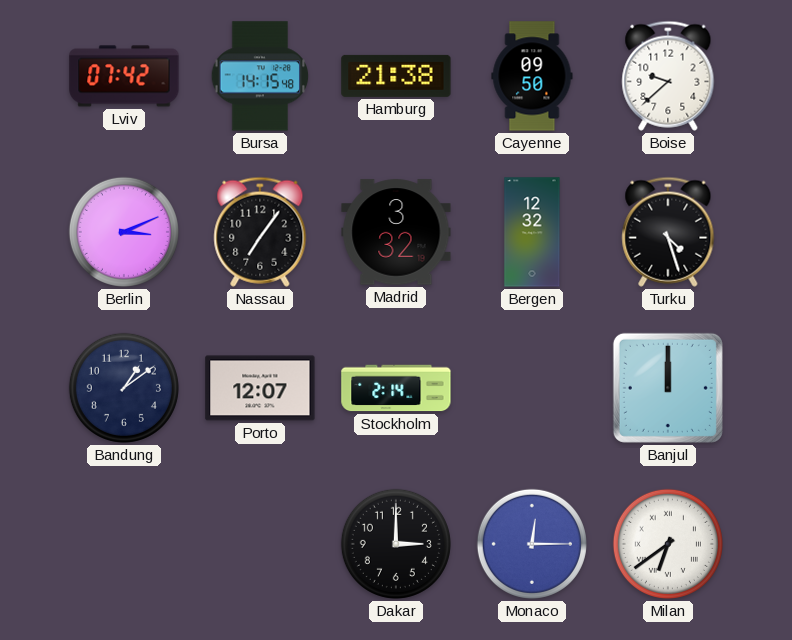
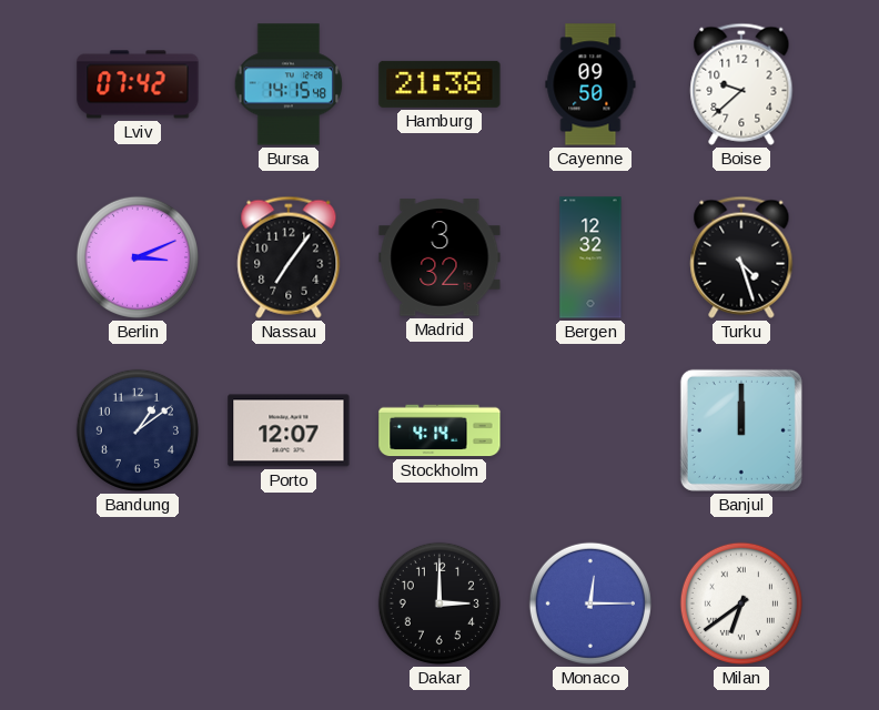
Stockholm: 2:14 -> 4:14
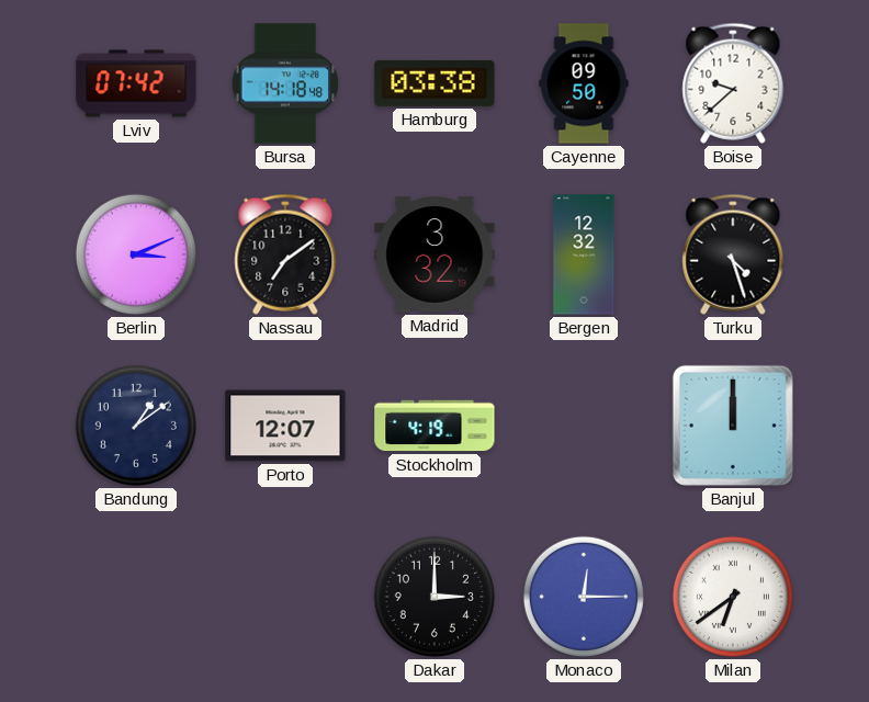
Bursa: 14:15 -> 14:18
Hamburg: 21:38 -> 03:38
Nassau: 7:06 -> 7:09
Stockholm: 4:14 -> 4:19
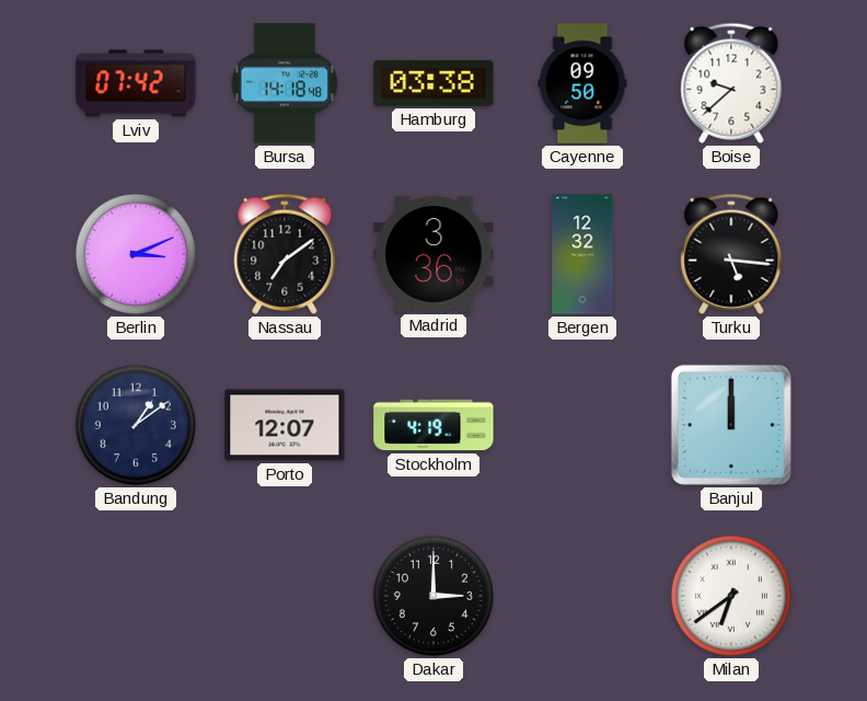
Madrid: 3:32 -> 3:36
Turku: 4:27 -> 5:16
Monaco: 12:15 -> none
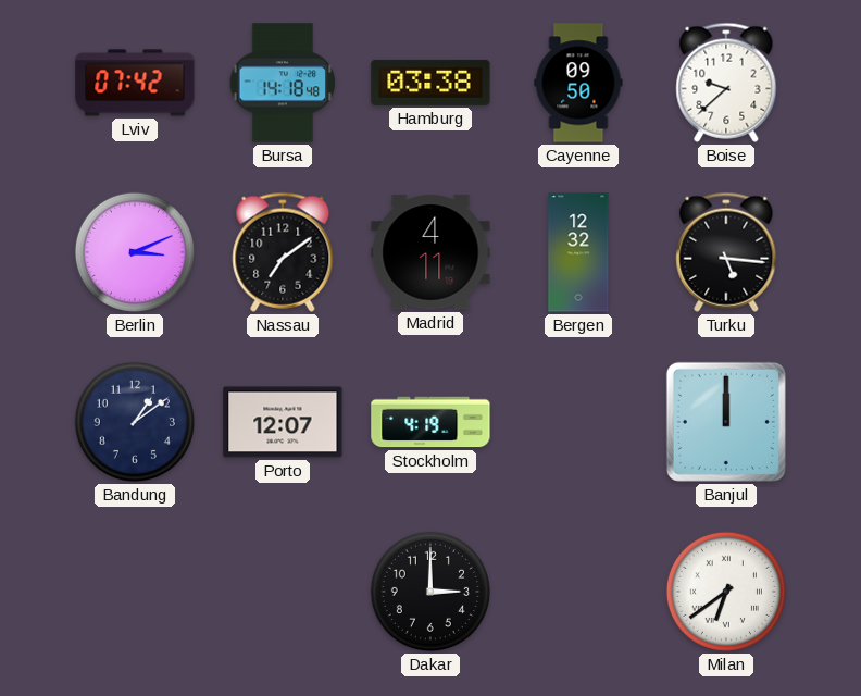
Madrid: 3:36 -> 4:11
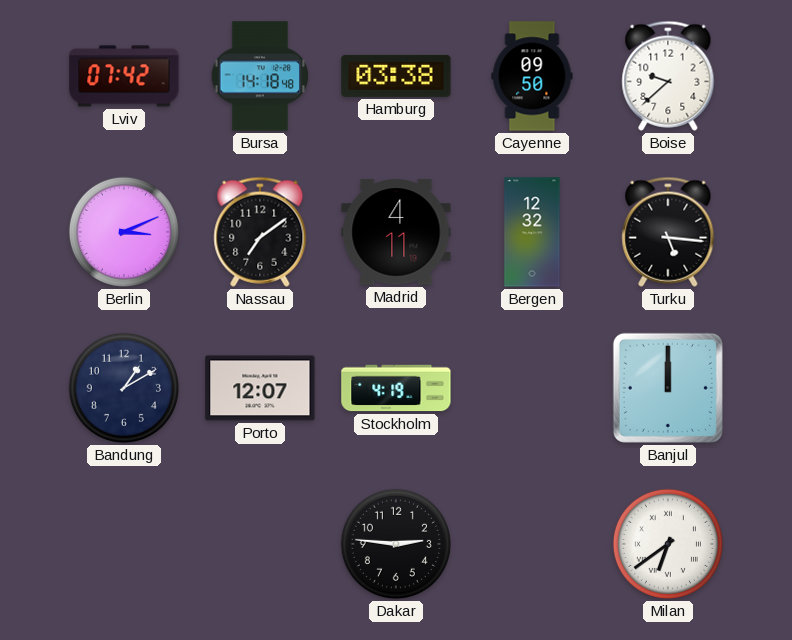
Bandung: 1:09 -> 1:10
Dakar: 3:00 -> 2:46
